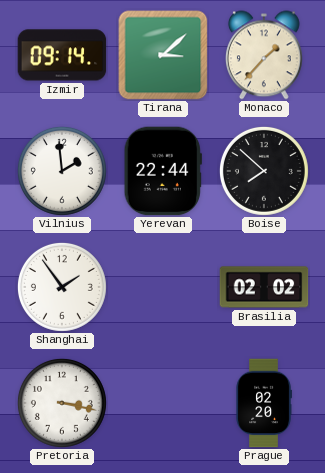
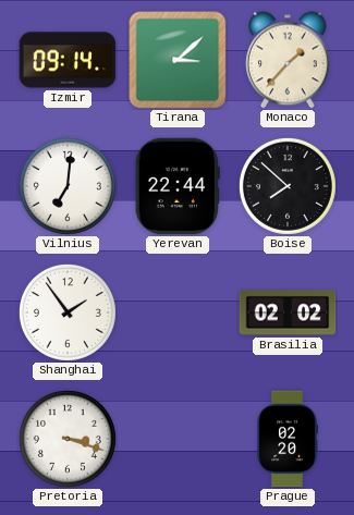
Vilnius: 1:59 -> 7:01
Pretoria: 3:17 -> 3:18
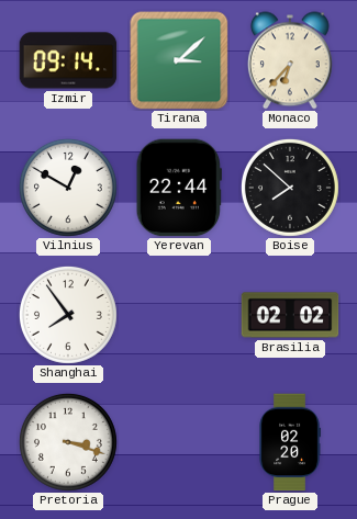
Monaco: 1:37 -> 6:37
Vilnius: 7:01 -> 12:50
Shanghai: 1:54 -> 7:54
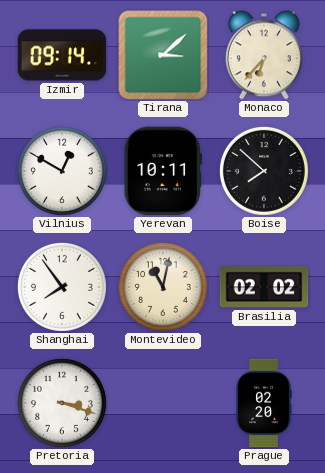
Yerevan: 22:44 -> 10:11
Montevideo: none -> 11:02
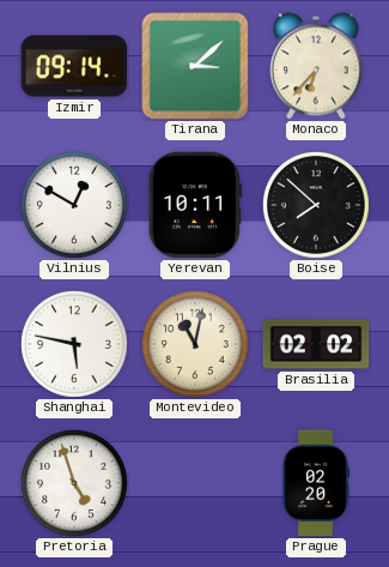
Shanghai: 7:54 -> 5:47
Pretoria: 3:18 -> 4:57
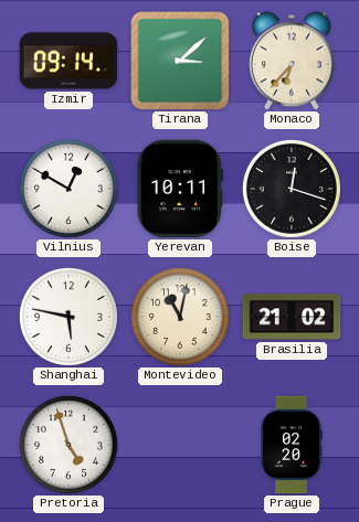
Boise: 7:52 -> 12:18
Brasilia: 02:02 -> 21:02
